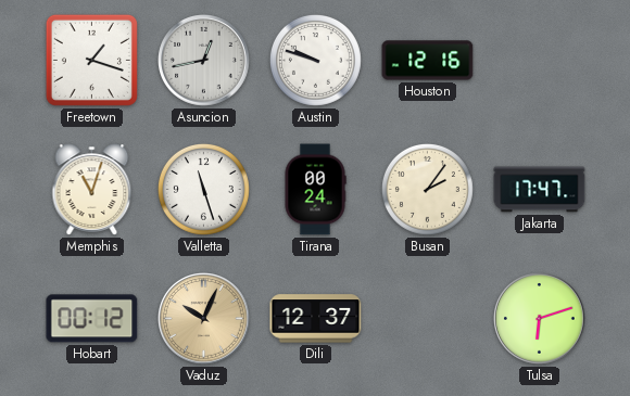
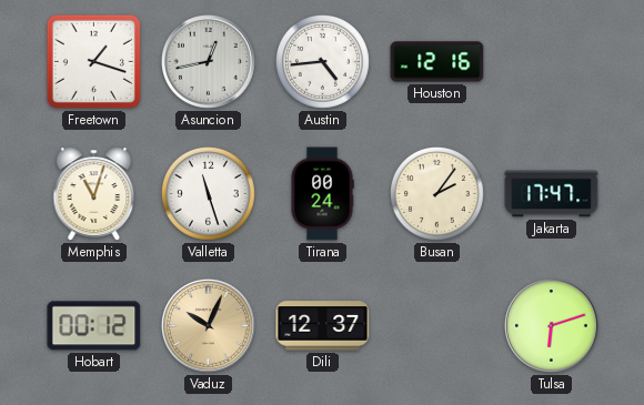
Austin: 9:48 -> 4:44
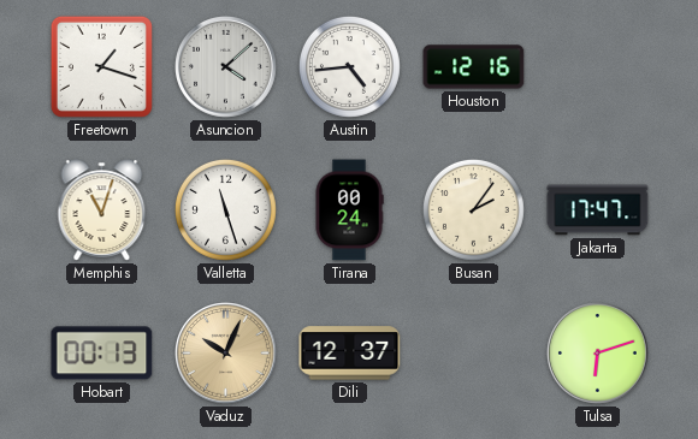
Asuncion: 12:43 -> 4:08
Hobart: 00:12 -> 00:13
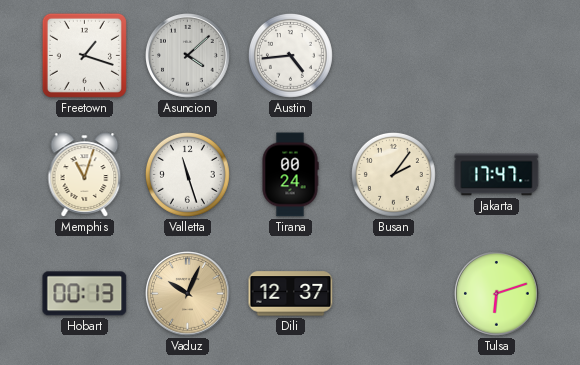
Houston: 12:16 -> none
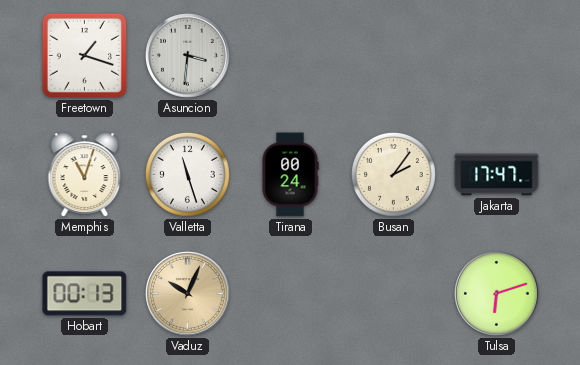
Asuncion: 4:08 -> 3:31
Austin: 4:44 -> none
Dili: 12:37 -> none
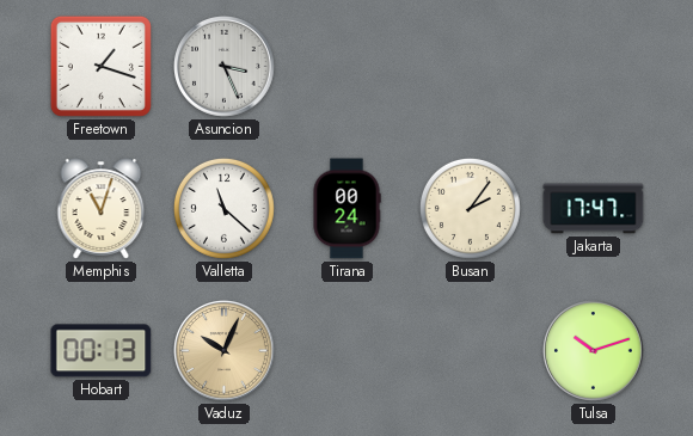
Asuncion: 3:31 -> 3:26
Valletta: 11:27 -> 11:22
Tulsa: 6:12 -> 10:12
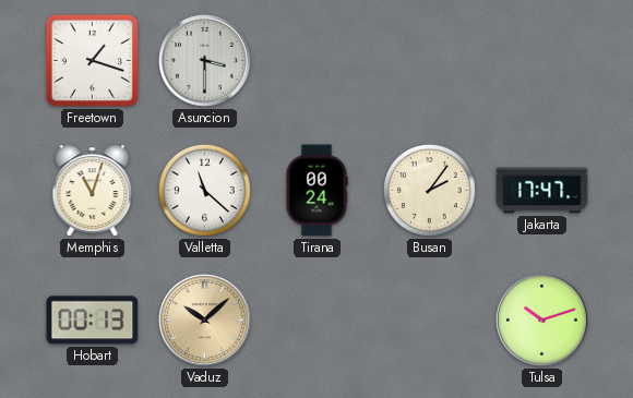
Asuncion: 3:26 -> 3:30
Vaduz: 10:04 -> 10:08
